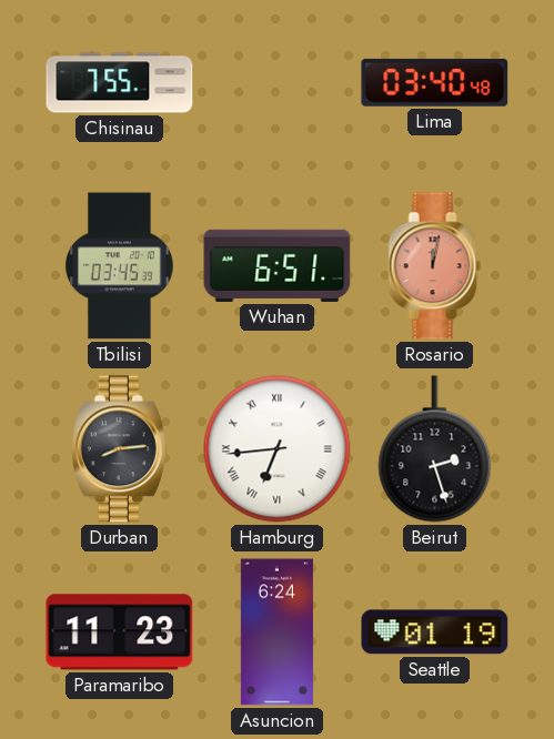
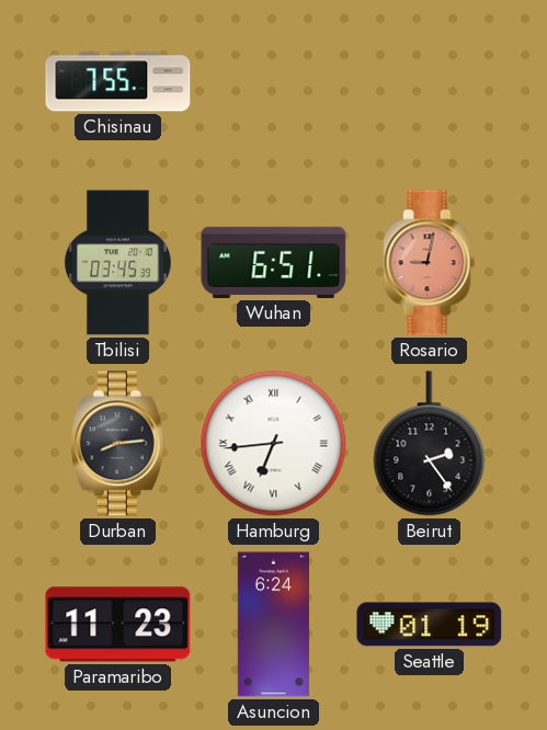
Lima: 03:40 -> none
Rosario: 12:02 -> 9:02
Beirut: 2:27 -> 2:24
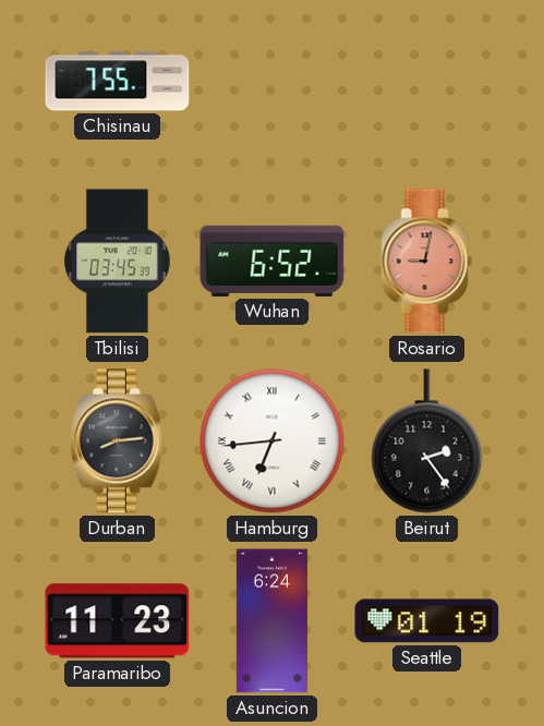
Wuhan: 6:51 -> 6:52
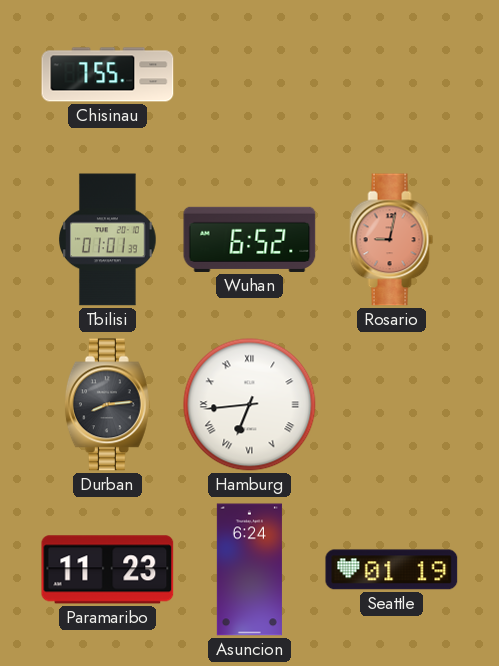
Tbilisi: 03:45 -> 01:01
Beirut: 2:24 -> none
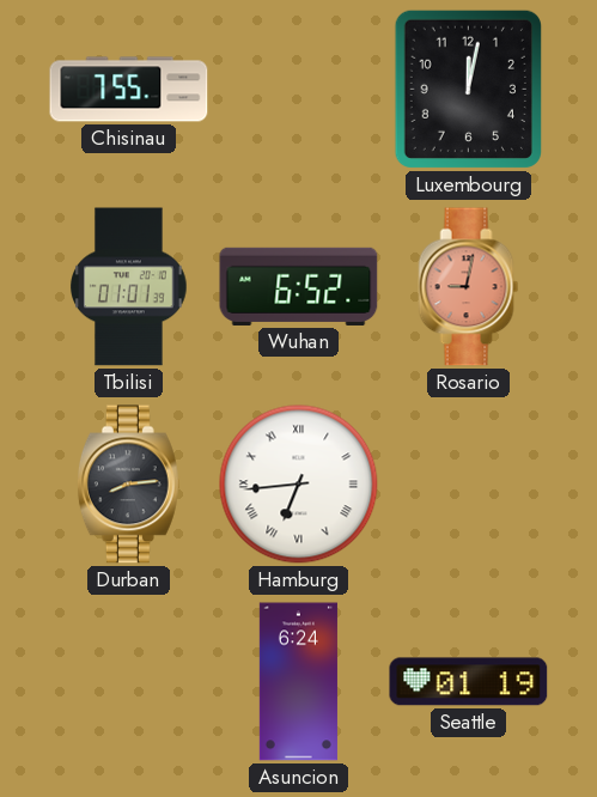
Luxembourg: none -> 12:02
Paramaribo: 11:23 -> none
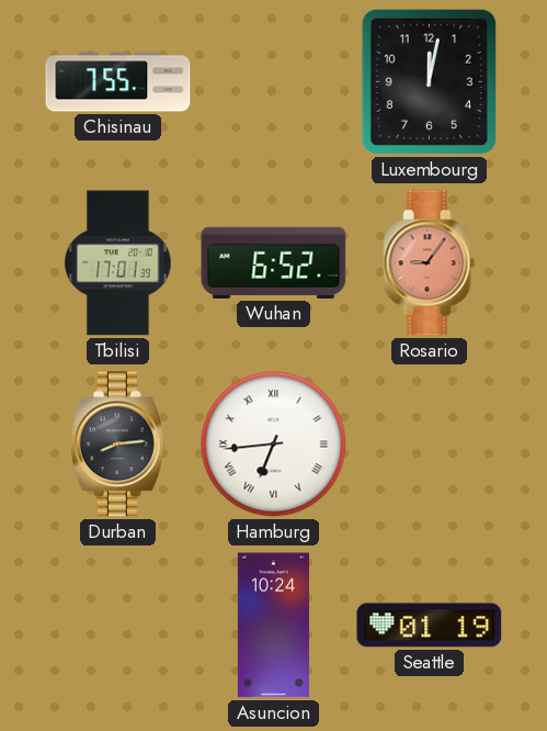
Tbilisi: 01:01 -> 17:01
Rosario: 9:02 -> 9:06
Asuncion: 6:24 -> 10:24
